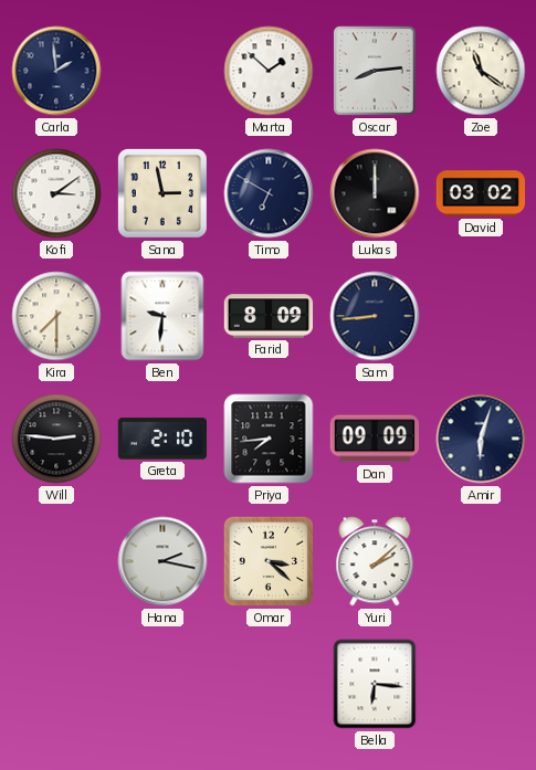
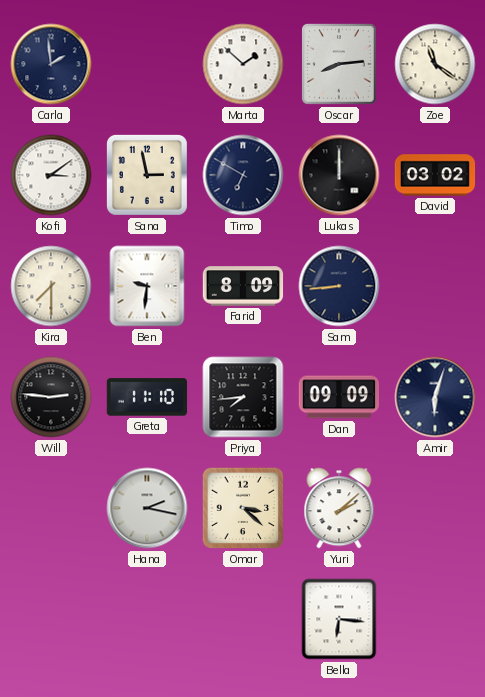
Greta: 2:10 -> 11:10
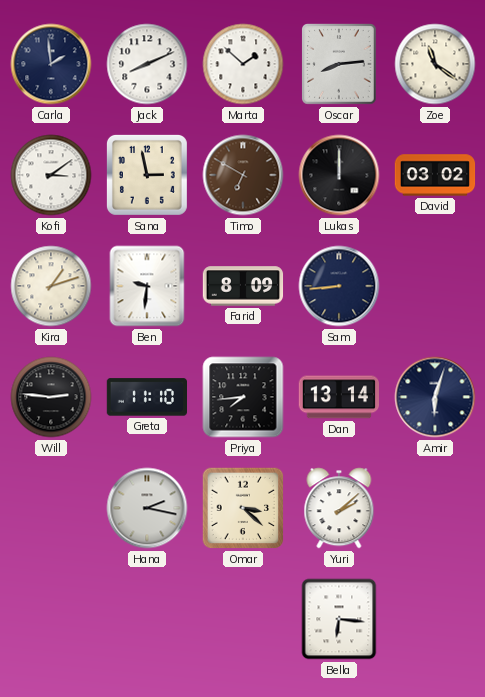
Jack: none -> 8:11
Timo dial: navy -> brown
Kira: 7:30 -> 1:12
Dan: 09:09 -> 13:14
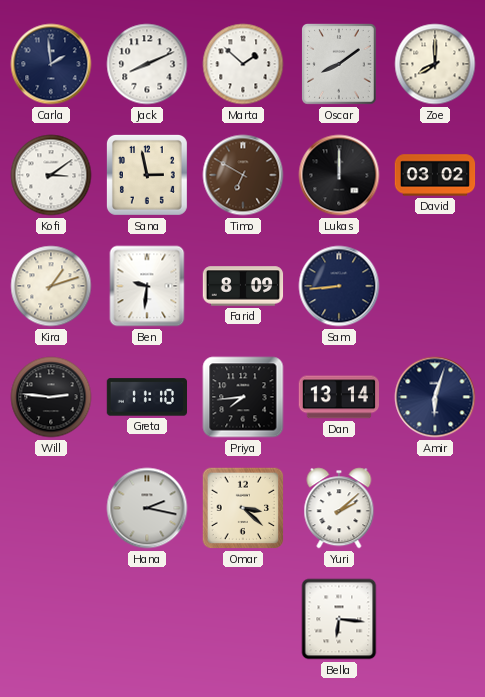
Oscar: 8:14 -> 8:09
Zoe: 11:21 -> 8:00
